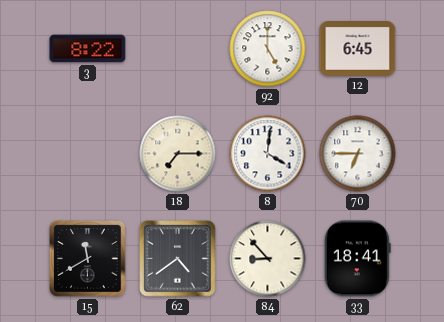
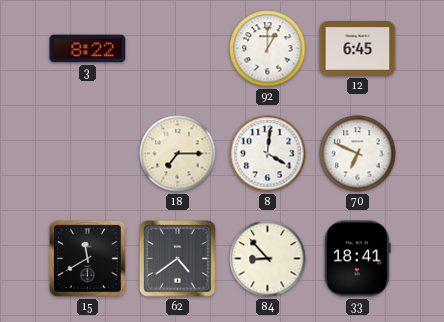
92: 5:00 -> 1:00
70: 6:45 -> 6:49
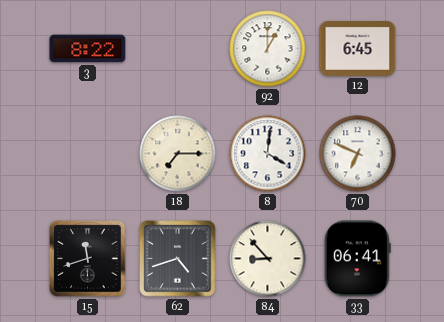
15: 11:40 -> 11:42
62: 4:39 -> 4:42
33: 18:41 -> 06:41
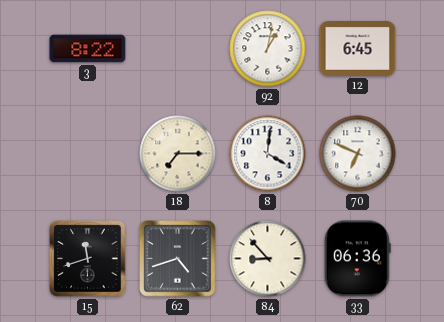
92: 1:00 -> 1:02
33: 06:41 -> 06:36
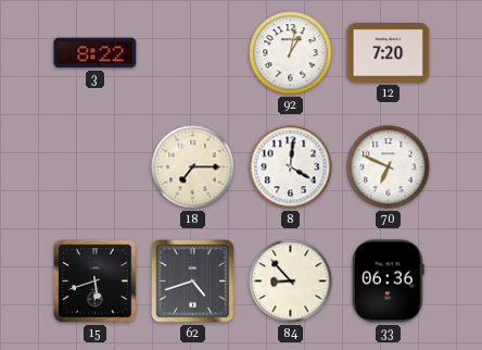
12: 6:45 -> 7:20
15: 11:42 -> 5:42
